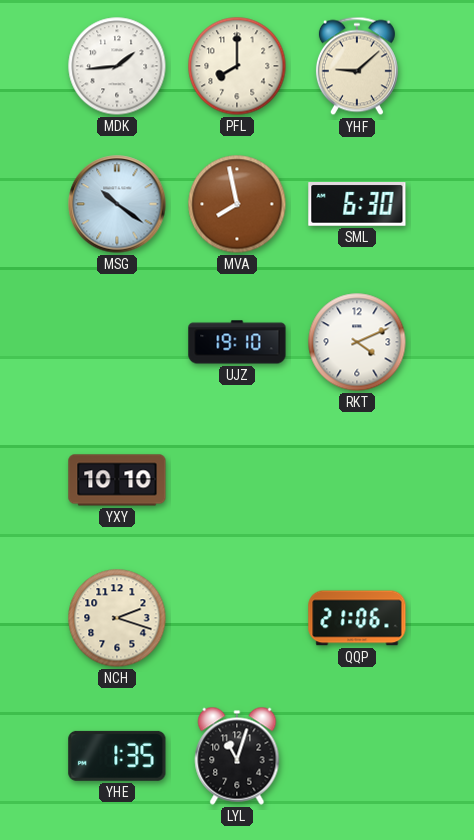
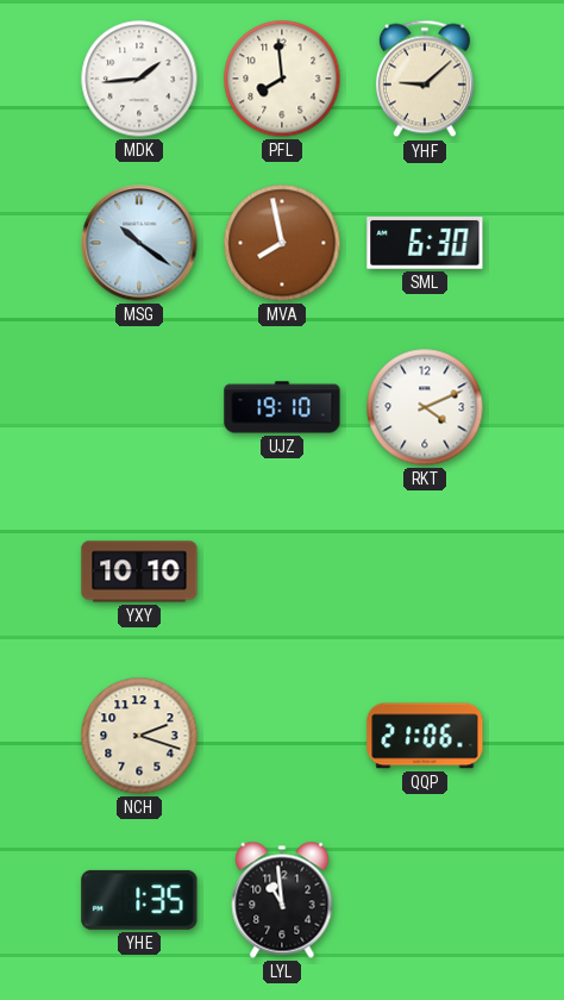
PFL: 8:00 -> 7:59
LYL: 11:03 -> 10:59
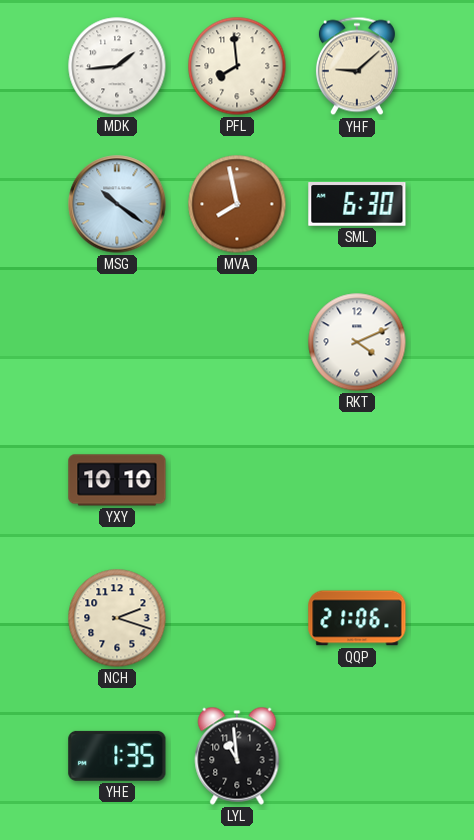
UJZ: 19:10 -> none
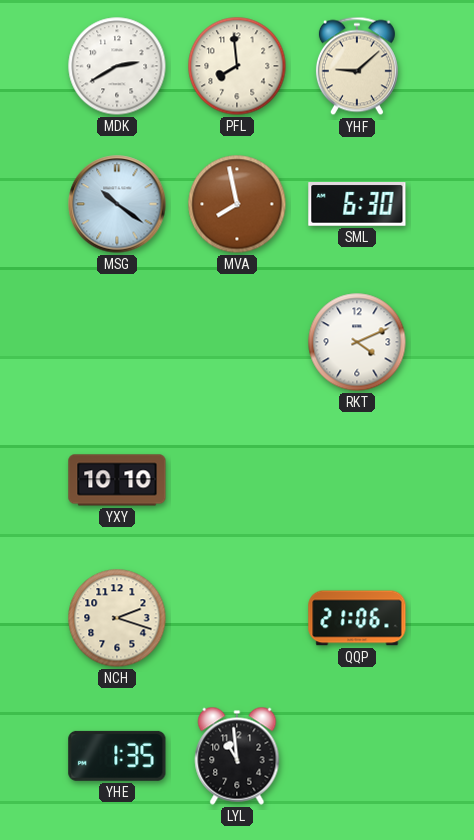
MDK: 1:44 -> 2:40
